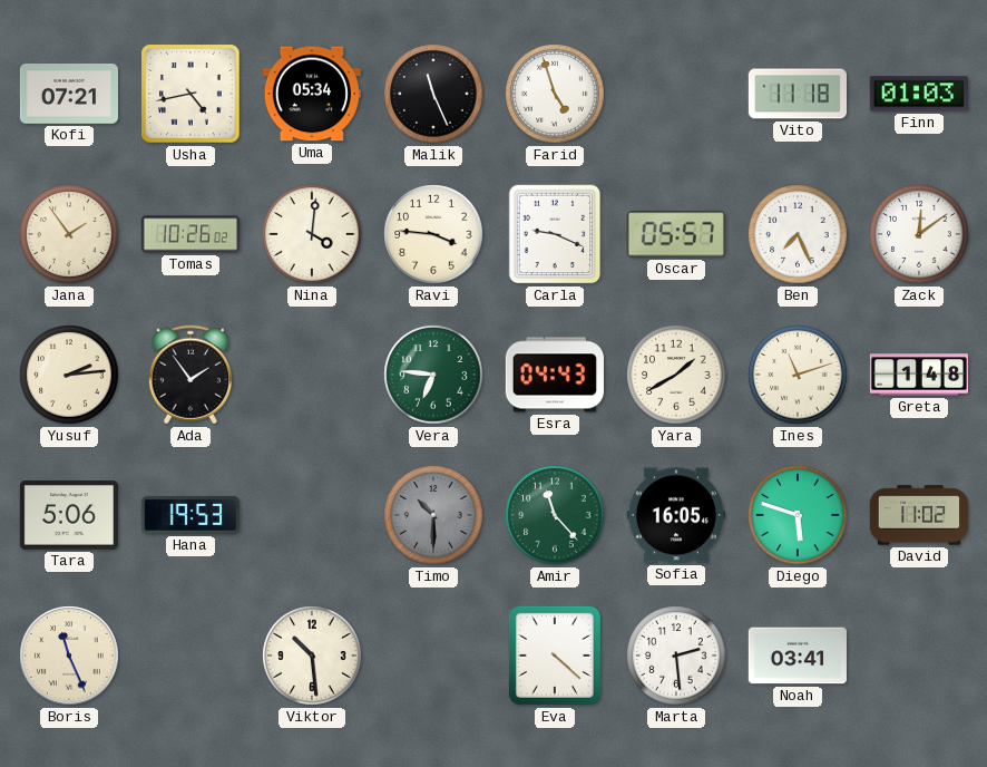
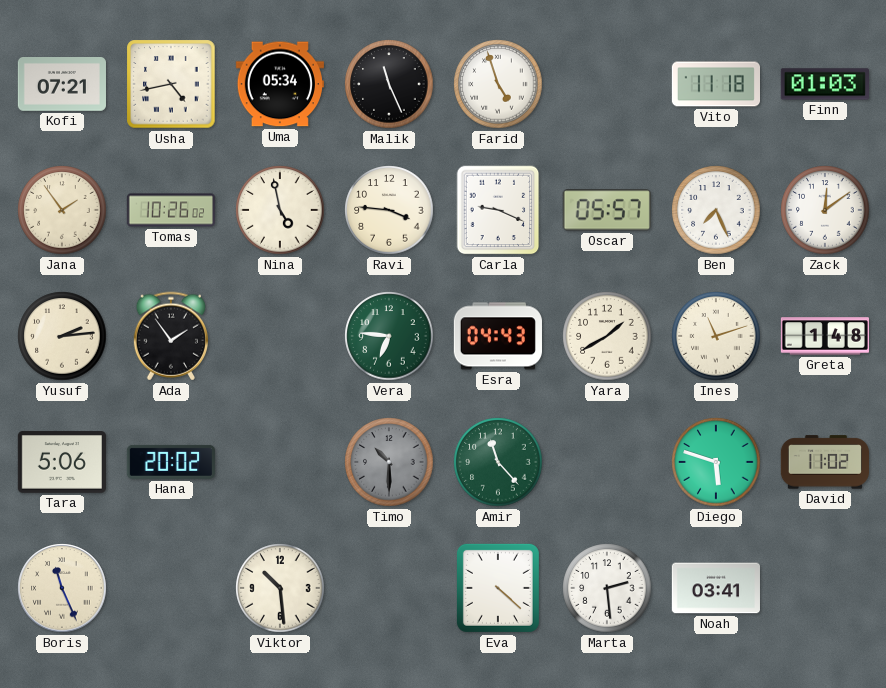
Nina: 4:01 -> 4:58
Hana: 19:53 -> 20:02
Sofia: 16:05 -> none
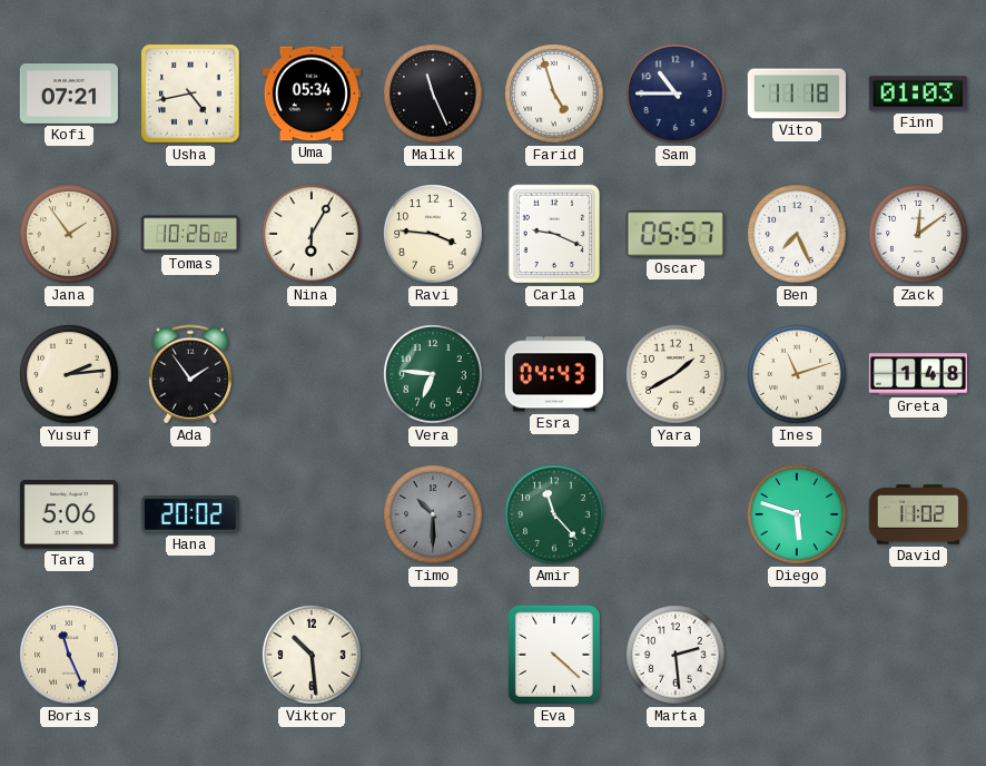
Sam: none -> 10:45
Nina: 4:58 -> 6:05
Noah: 03:41 -> none
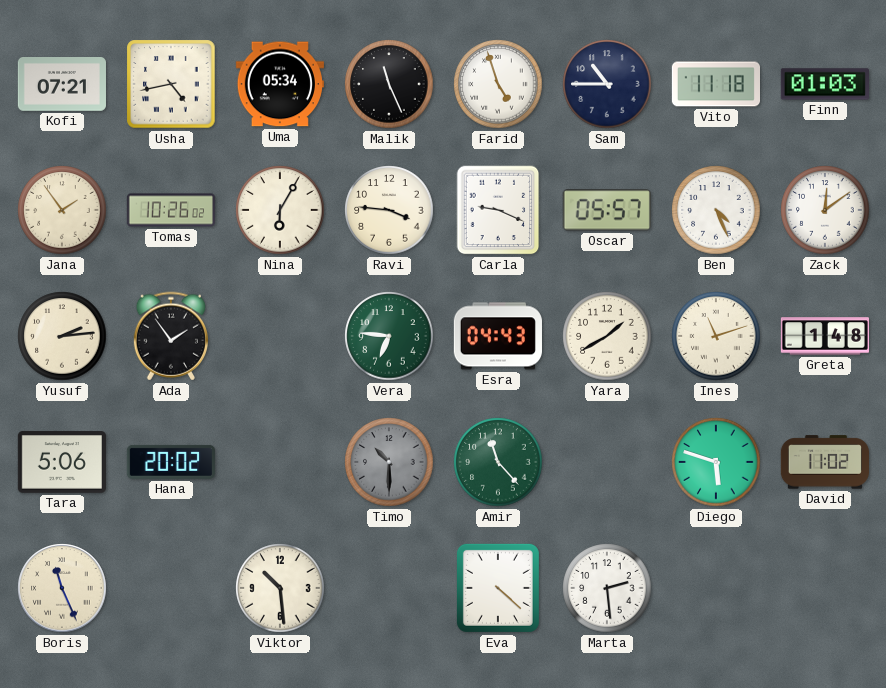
Ben: 7:26 -> 4:26
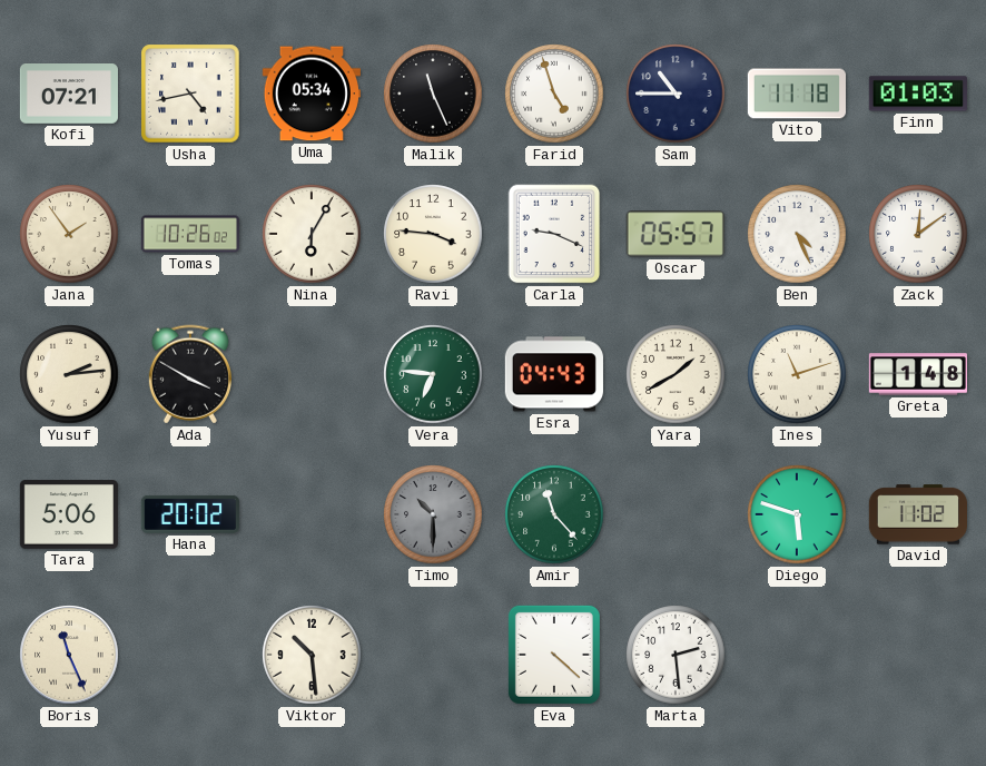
Ada: 1:54 -> 3:50
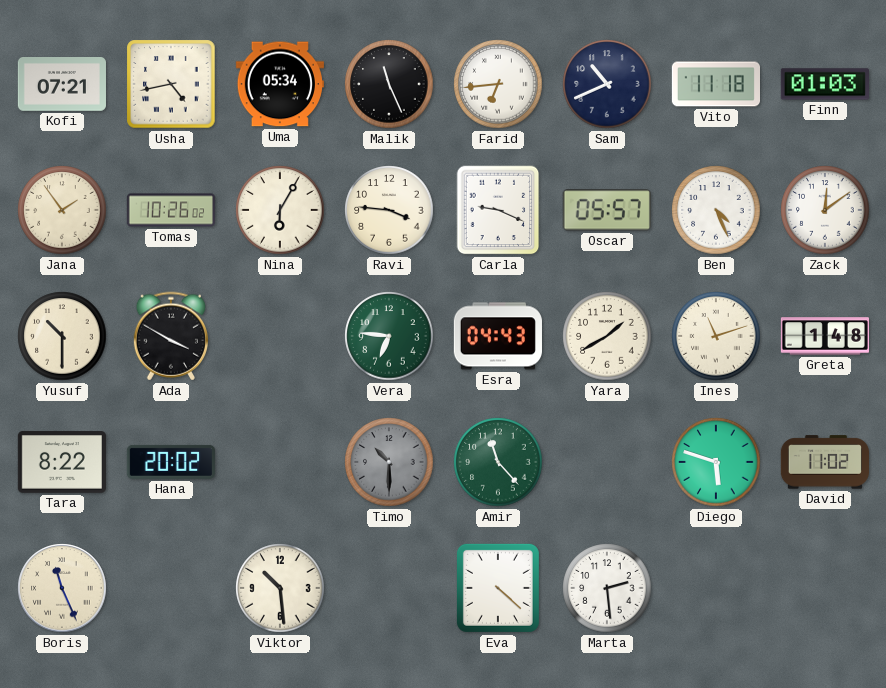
Farid: 4:57 -> 6:44
Sam: 10:45 -> 10:41
Yusuf: 2:14 -> 10:30
Tara: 5:06 -> 8:22
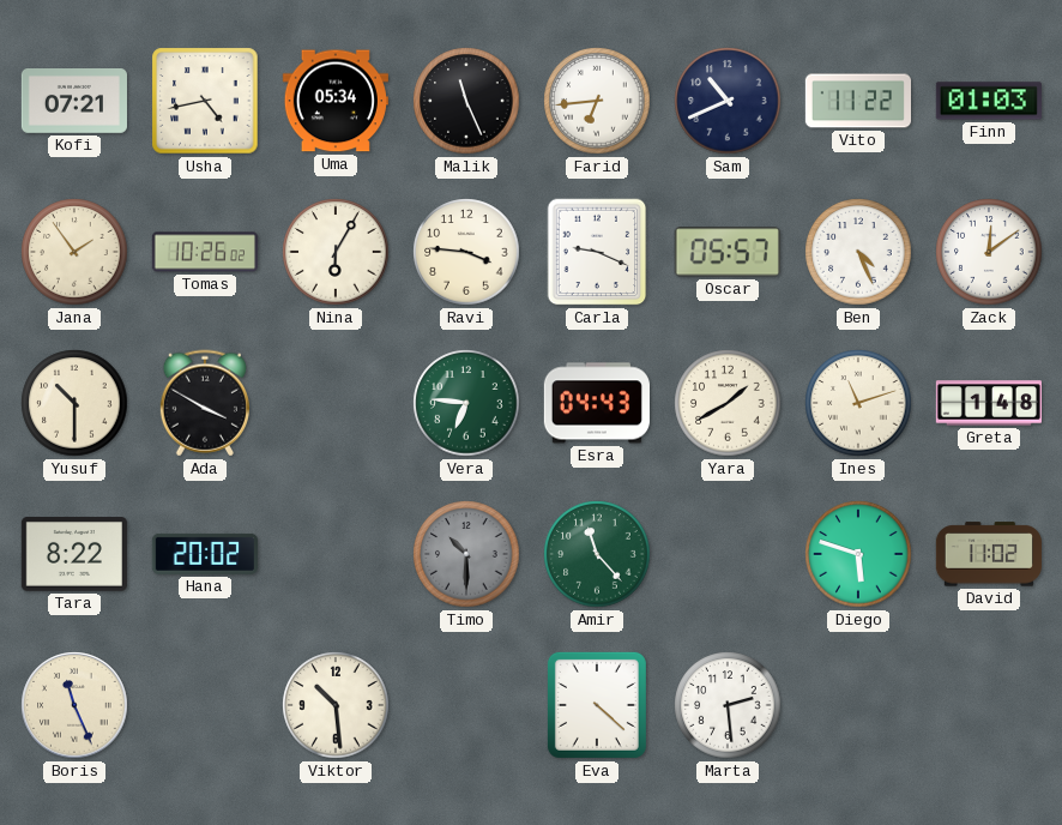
Vito: 11:18 -> 11:22
